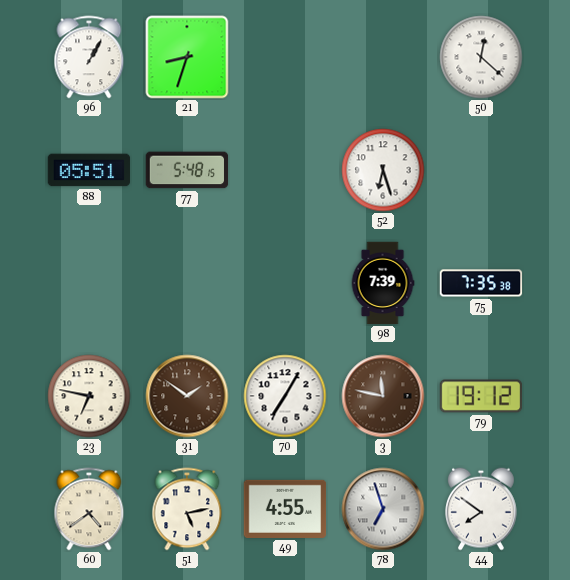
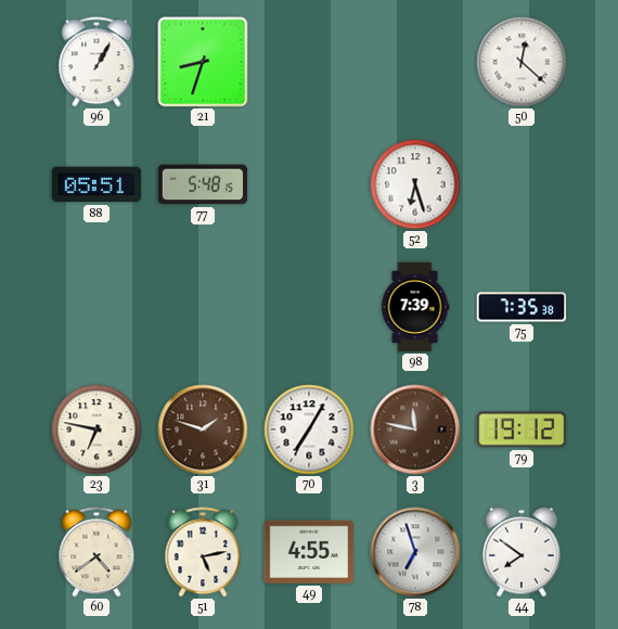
31: 1:51 -> 1:48
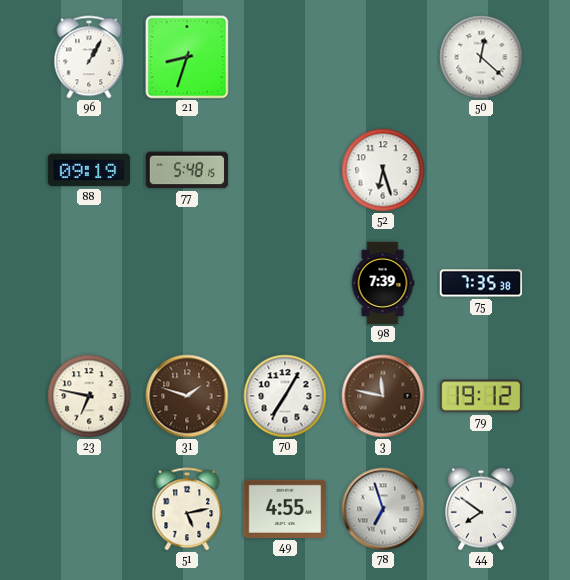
88: 05:51 -> 09:19
60: 4:39 -> none
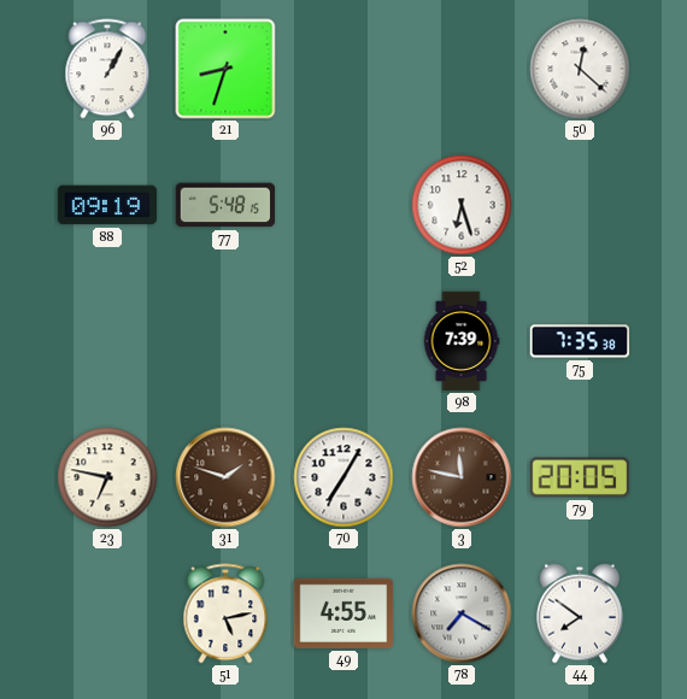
79: 19:12 -> 20:05
78: 6:57 -> 7:20
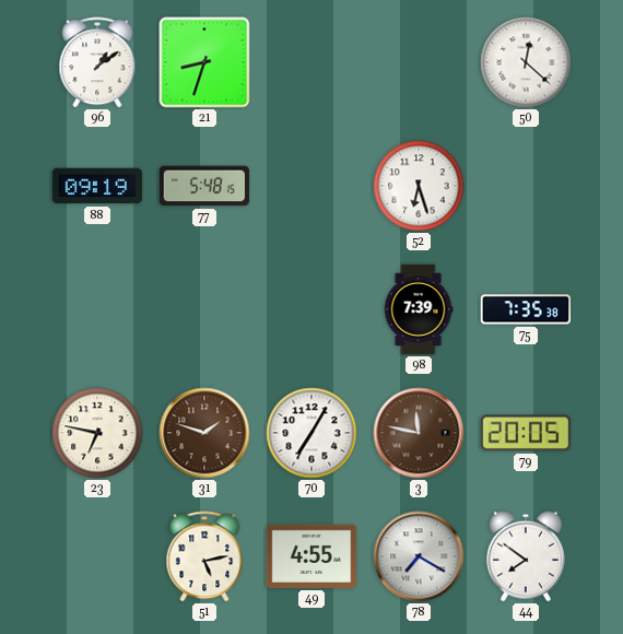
96: 1:05 -> 1:09
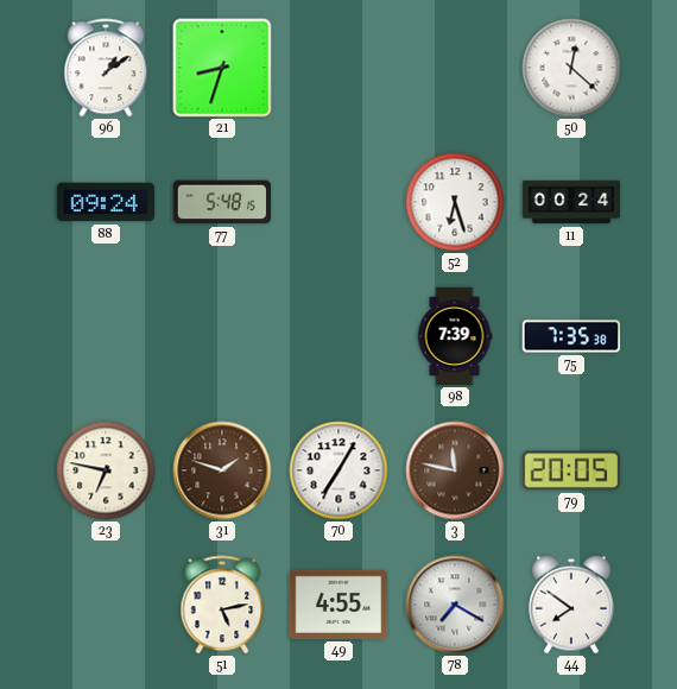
88: 09:19 -> 09:24
11: none -> 00:24
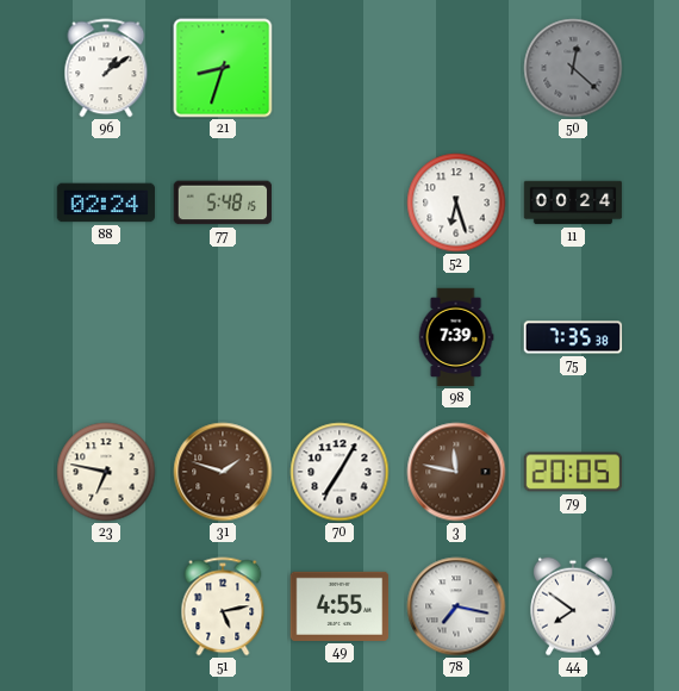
50 dial: white -> grey
88: 09:24 -> 02:24
78: 7:20 -> 7:17
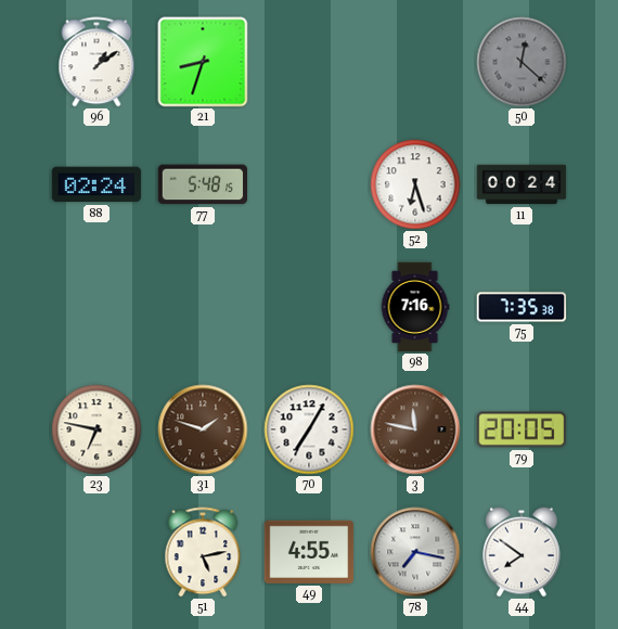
98: 7:39 -> 7:16
